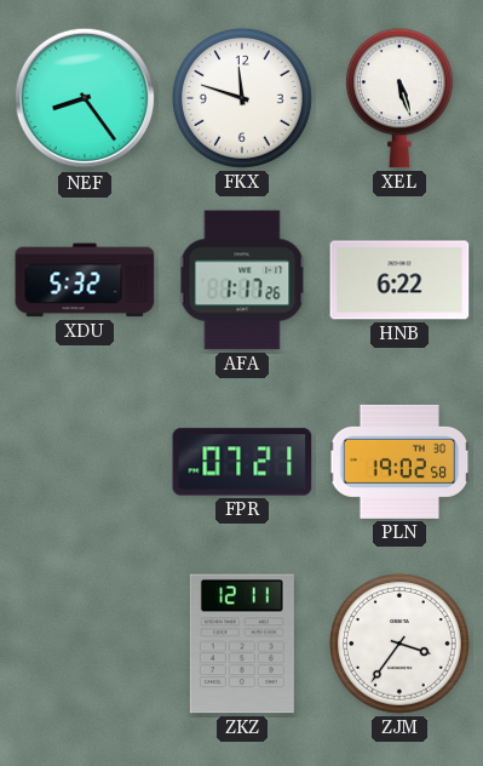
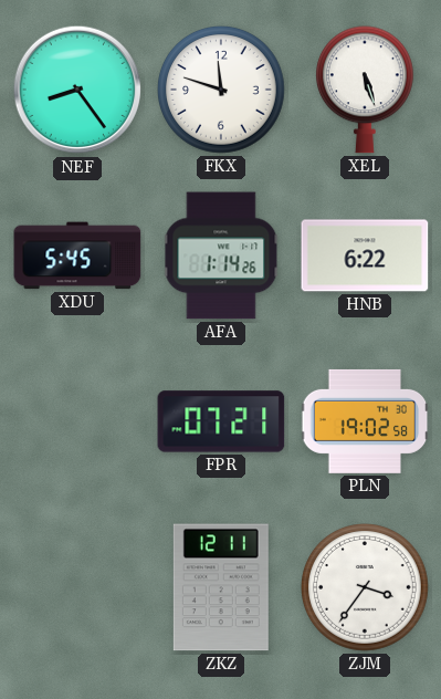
XDU: 5:32 -> 5:45
AFA: 1:17 -> 1:14
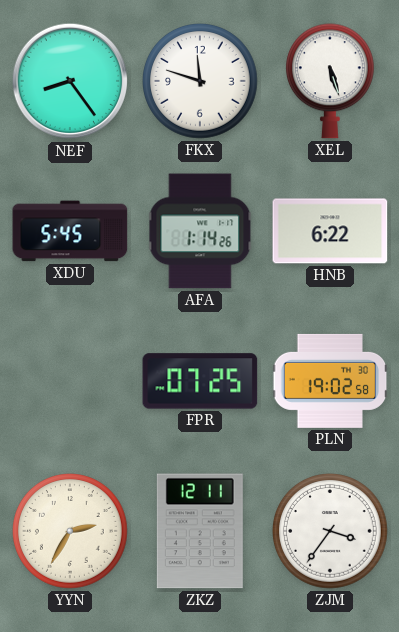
FPR: 07:21 -> 07:25
YYN: none -> 2:35
